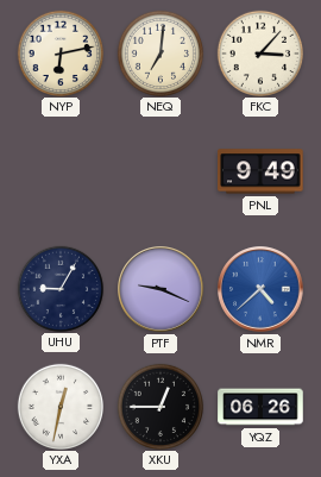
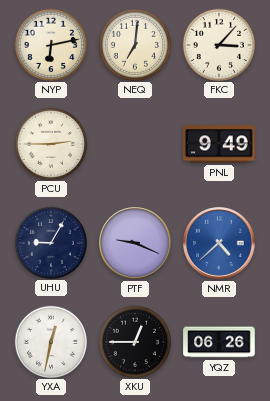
PCU: none -> 2:45
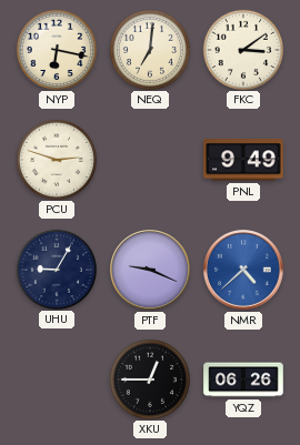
NYP: 6:13 -> 6:17
FKC: 3:07 -> 3:09
PCU: 2:45 -> 2:48
YXA: 12:32 -> none
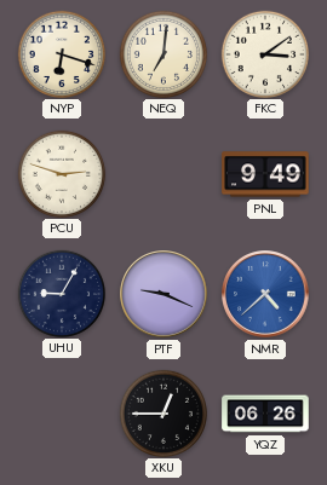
NYP: 6:17 -> 6:18
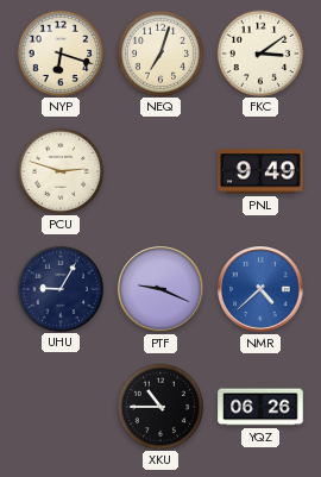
NEQ: 7:01 -> 7:03
XKU: 12:45 -> 10:45
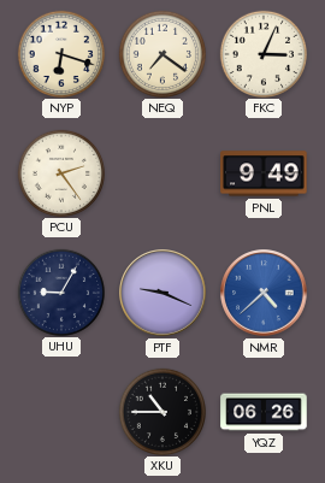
NEQ: 7:03 -> 7:21
FKC: 3:09 -> 3:04
PCU: 2:48 -> 2:24
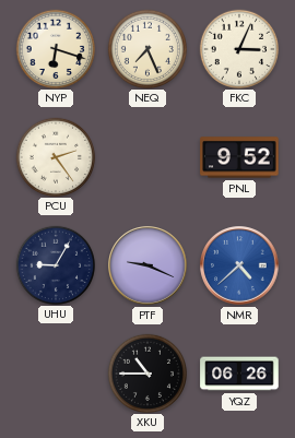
NEQ: 7:21 -> 7:26
PNL: 9:49 -> 9:52
